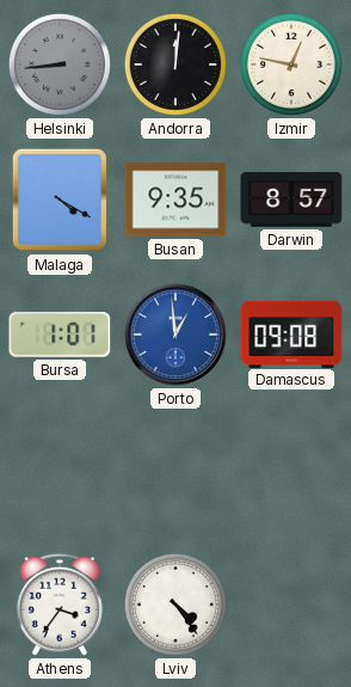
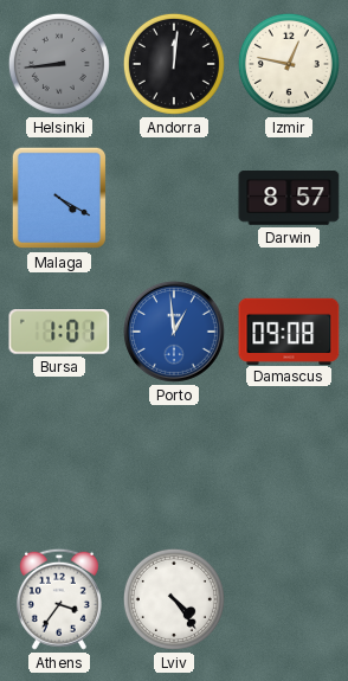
Busan: 9:35 -> none
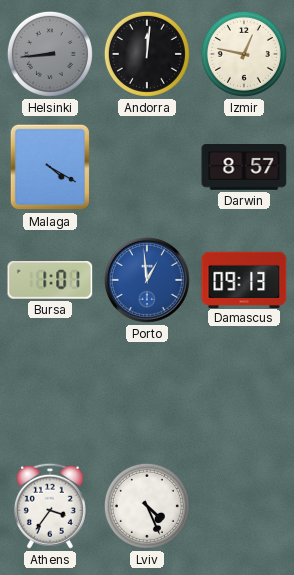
Damascus: 09:08 -> 09:13
Lviv: 4:24 -> 4:26
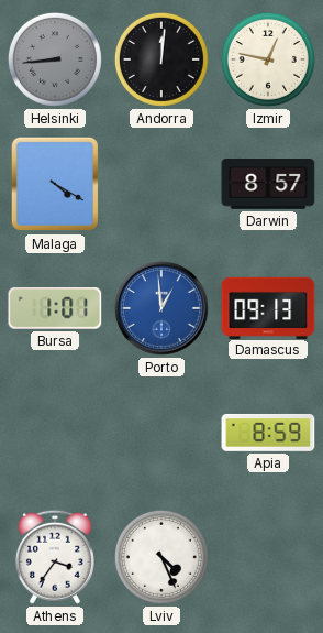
Apia: none -> 8:59
